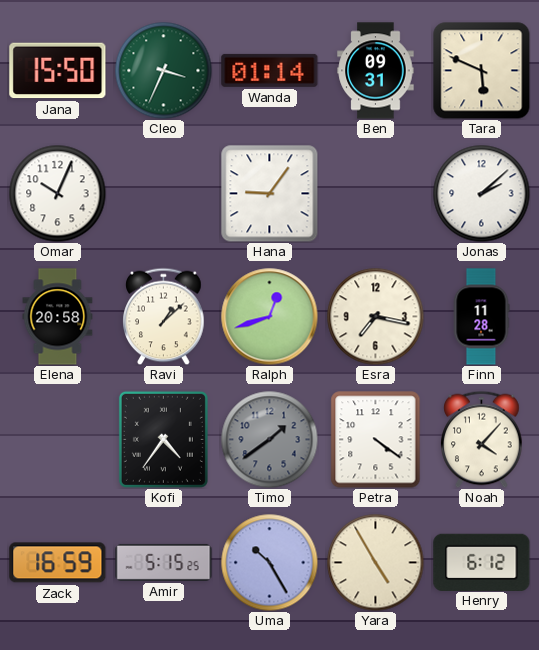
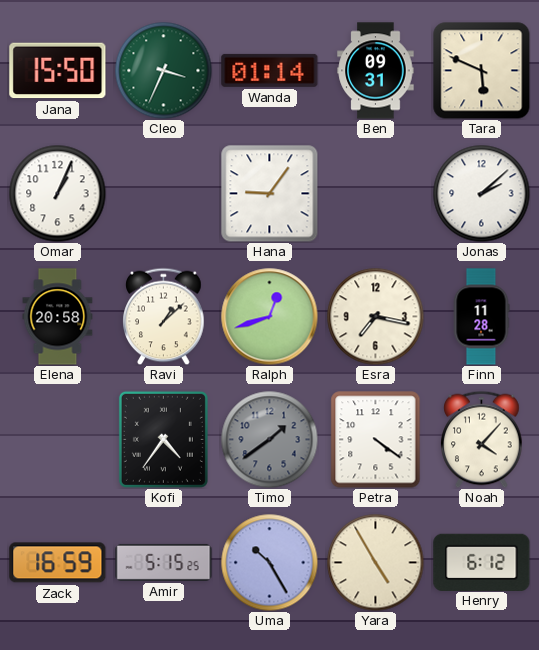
Omar: 10:04 -> 1:04
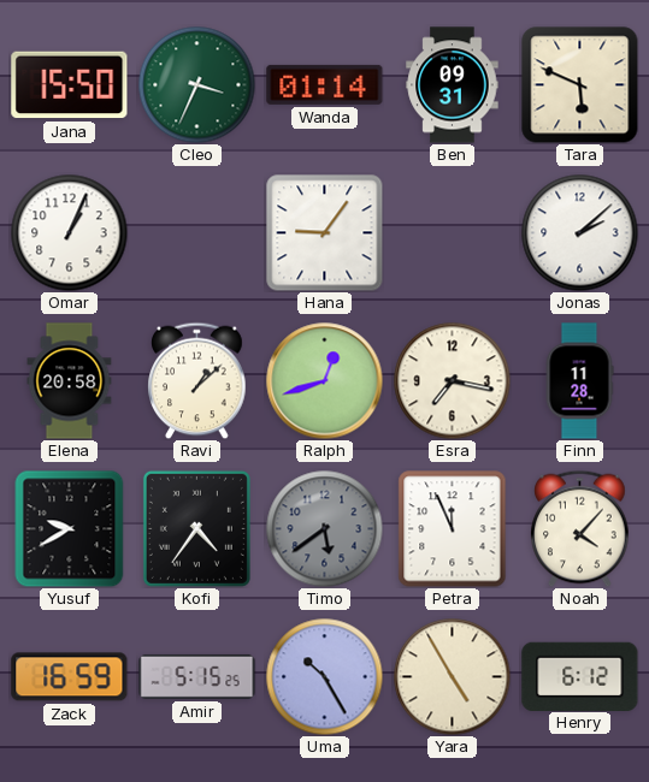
Yusuf: none -> 9:40
Timo: 1:39 -> 5:39
Petra: 4:21 -> 11:56
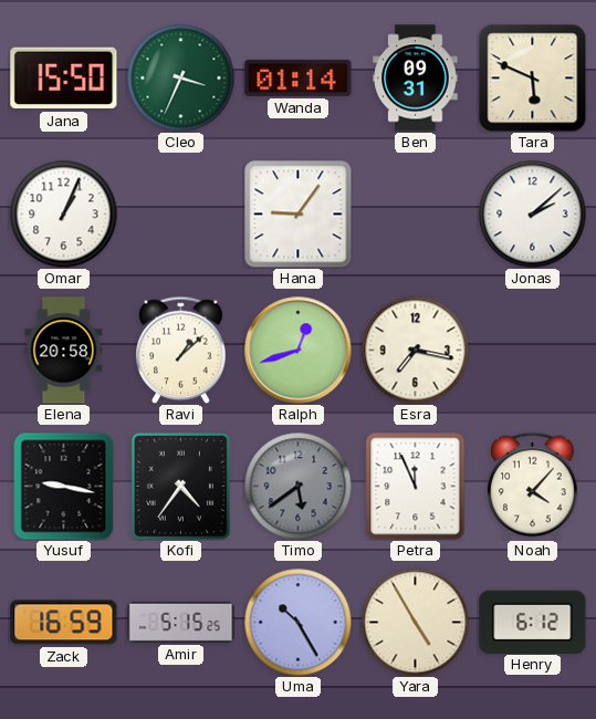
Finn: 11:28 -> none
Yusuf: 9:40 -> 9:17
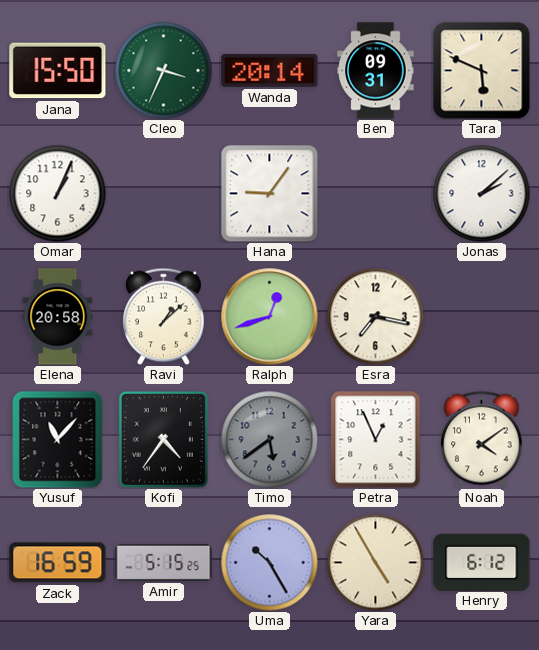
Wanda: 01:14 -> 20:14
Yusuf: 9:17 -> 11:07
Petra: 11:56 -> 12:56
Noah: 4:07 -> 4:09
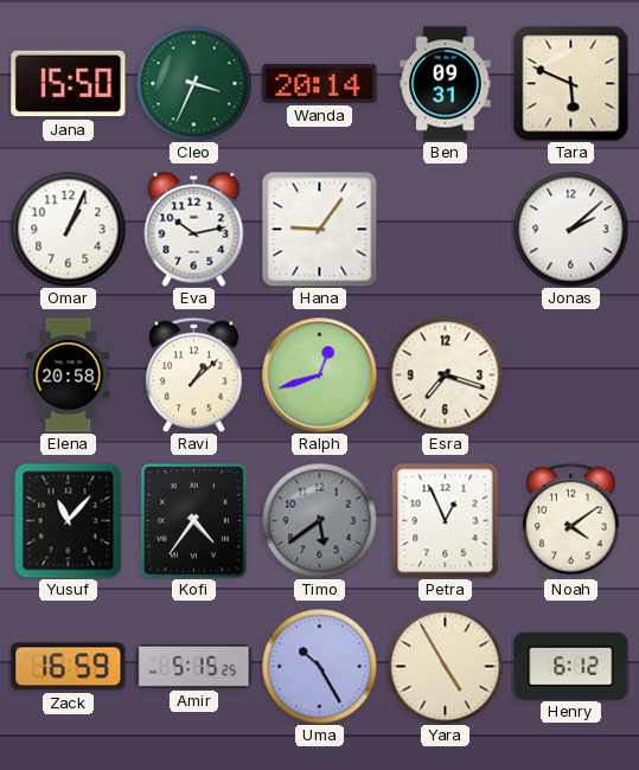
Eva: none -> 10:13
Esra: 7:17 -> 7:18
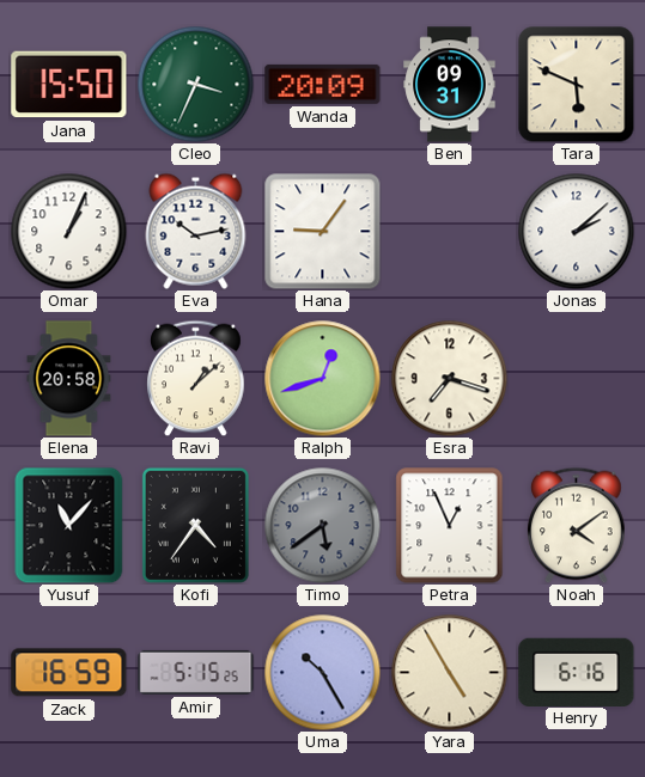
Wanda: 20:14 -> 20:09
Henry: 6:12 -> 6:16
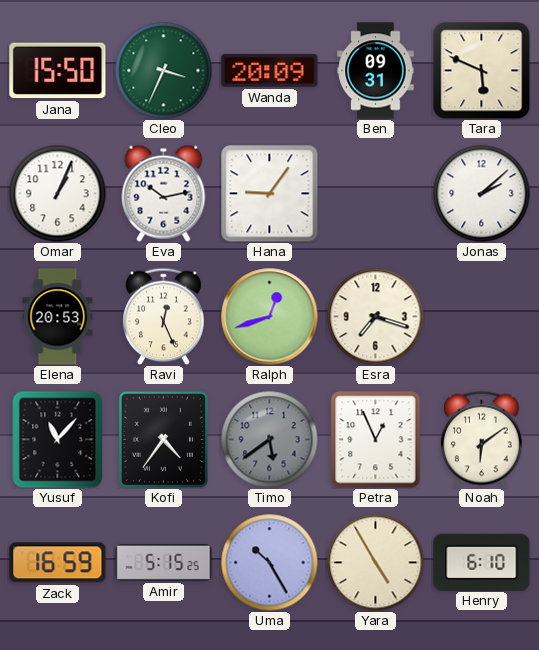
Elena: 20:58 -> 20:53
Ravi: 1:08 -> 12:26
Noah: 4:09 -> 6:09
Henry: 6:16 -> 6:10
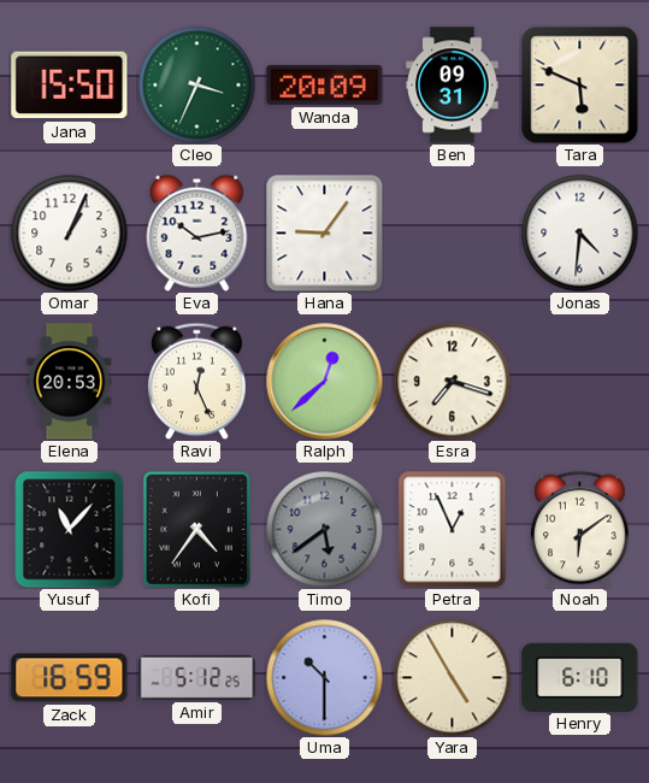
Jonas: 2:08 -> 4:31
Ralph: 12:42 -> 12:38
Amir: 5:15 -> 5:12
Uma: 10:25 -> 10:30
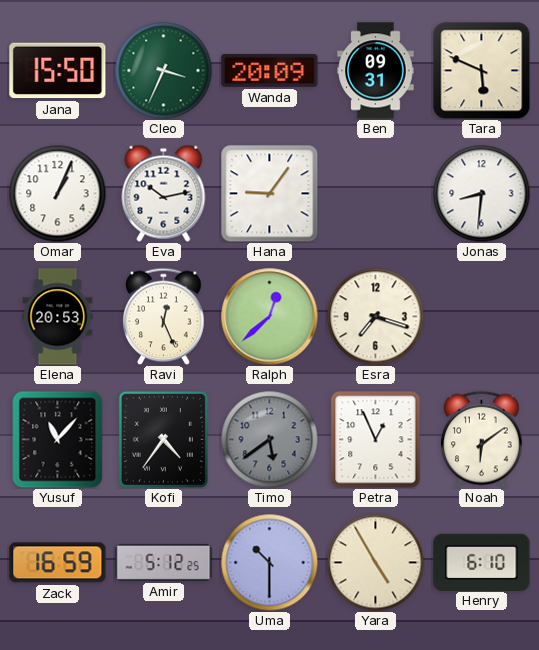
Jonas: 4:31 -> 8:31
